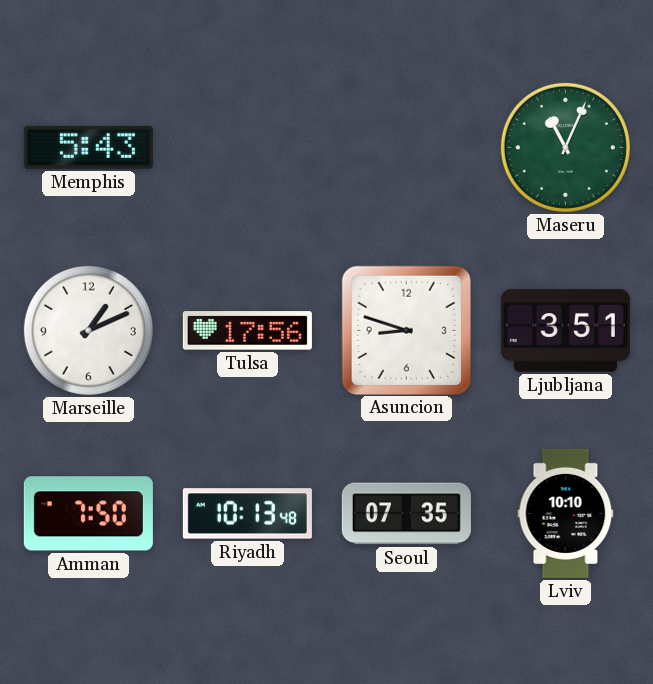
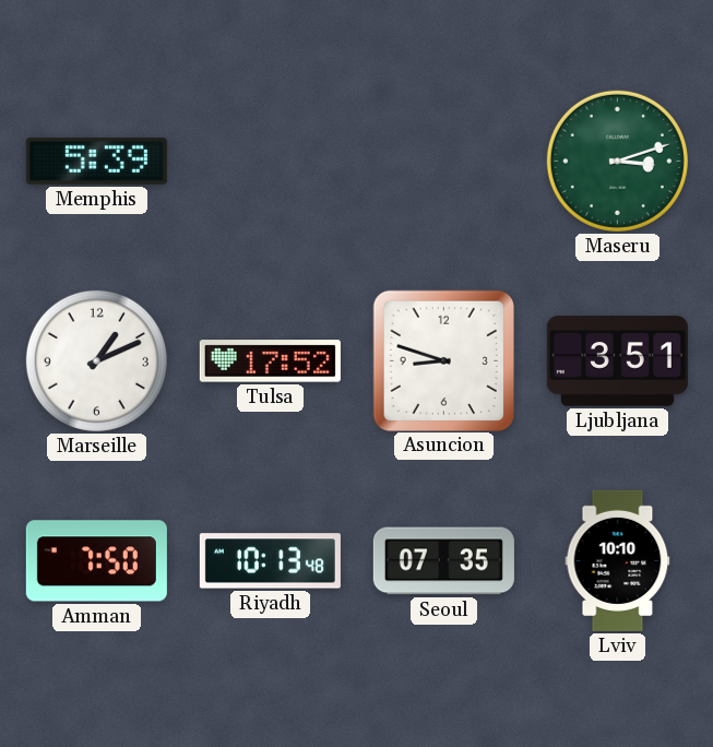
Memphis: 5:43 -> 5:39
Maseru: 11:04 -> 3:12
Tulsa: 17:56 -> 17:52
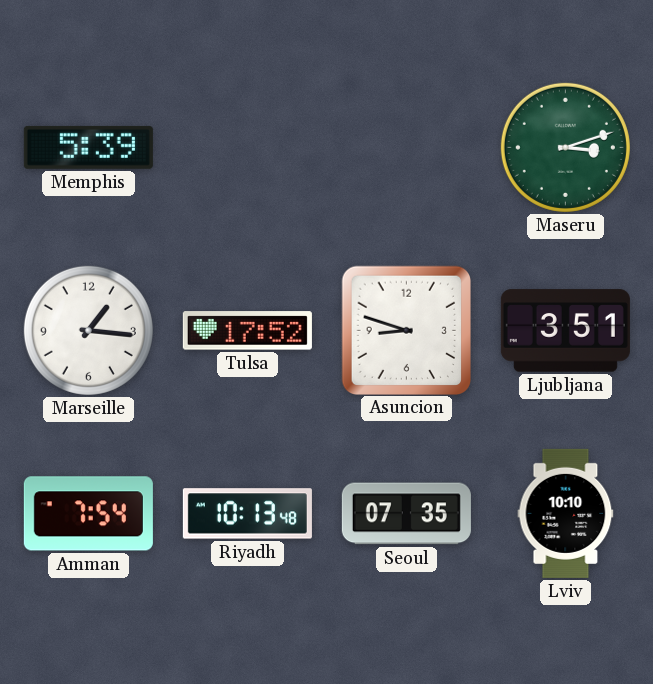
Marseille: 1:11 -> 1:16
Amman: 7:50 -> 7:54
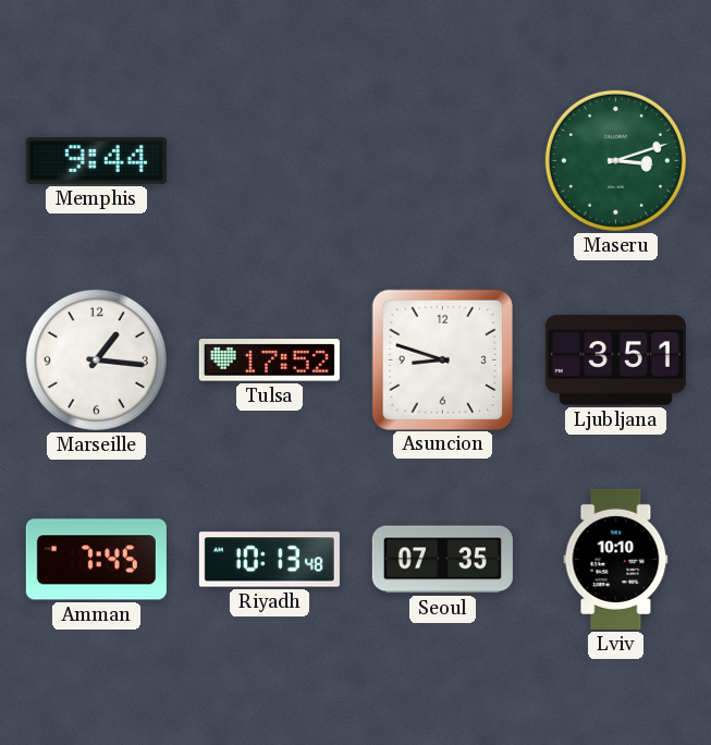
Memphis: 5:39 -> 9:44
Amman: 7:54 -> 7:45
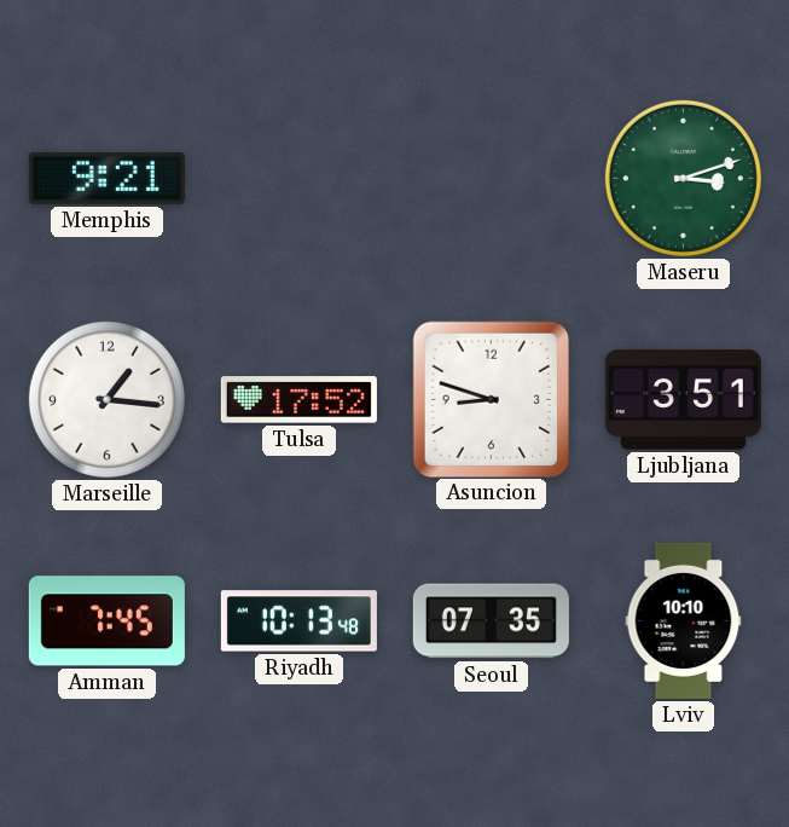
Memphis: 9:44 -> 9:21
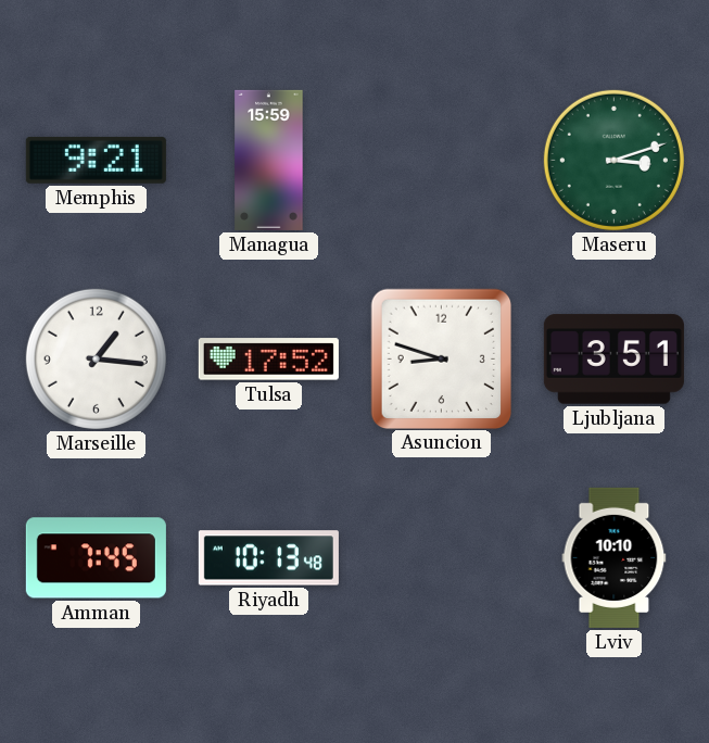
Managua: none -> 15:59
Seoul: 07:35 -> none
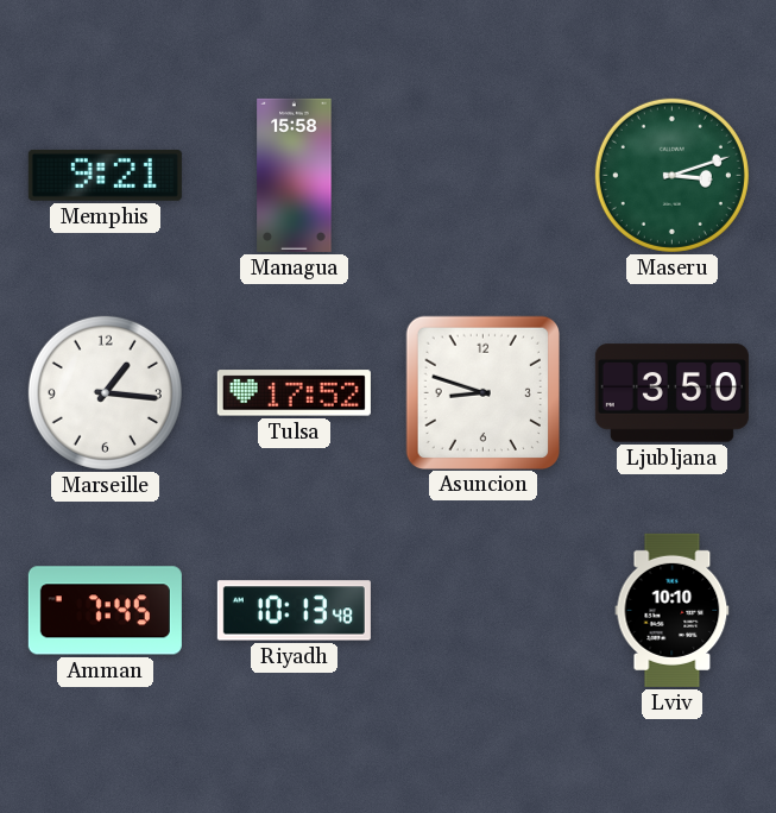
Managua: 15:59 -> 15:58
Ljubljana: 3:51 -> 3:50
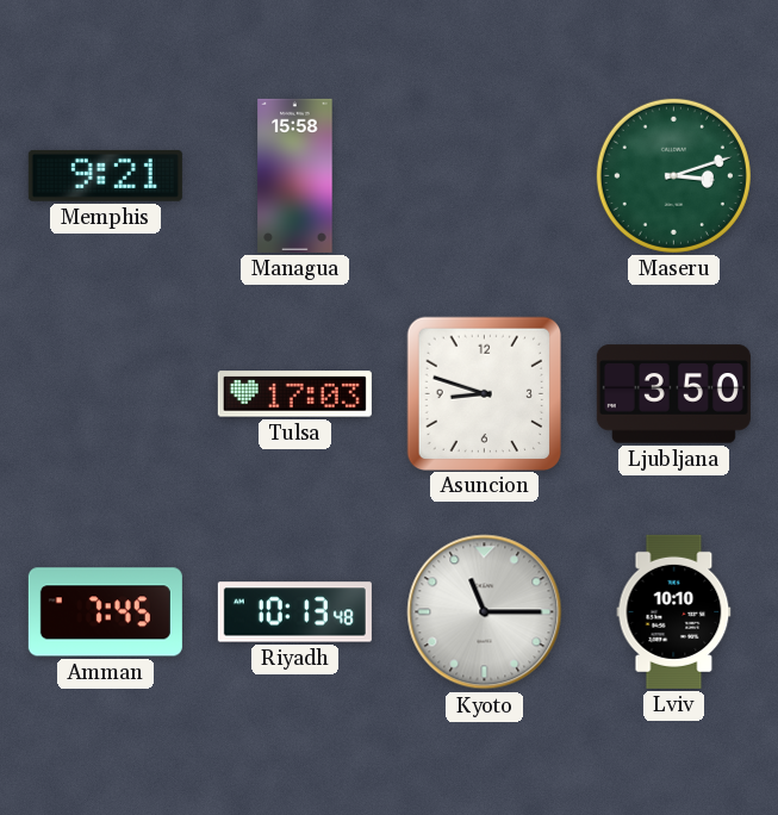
Marseille: 1:16 -> none
Tulsa: 17:52 -> 17:03
Kyoto: none -> 11:15
